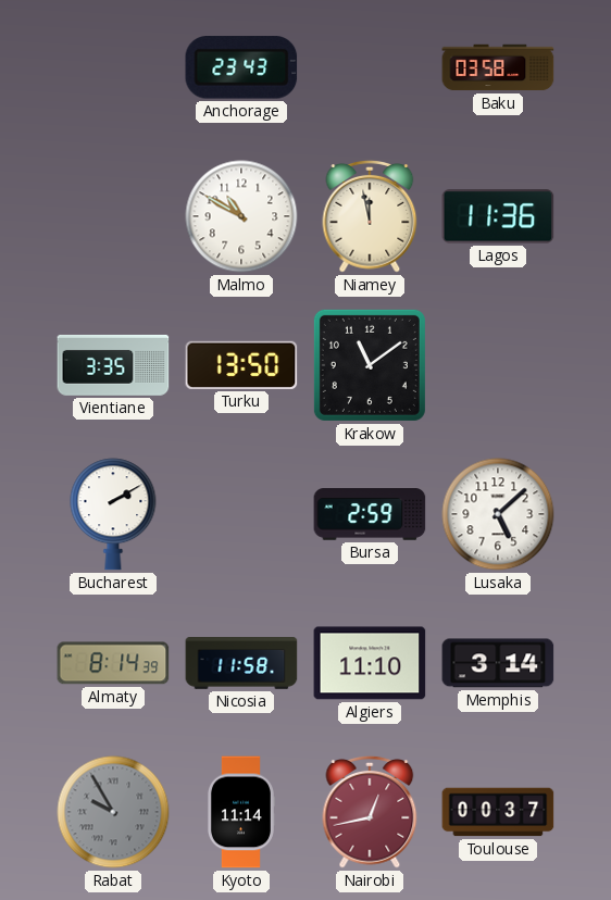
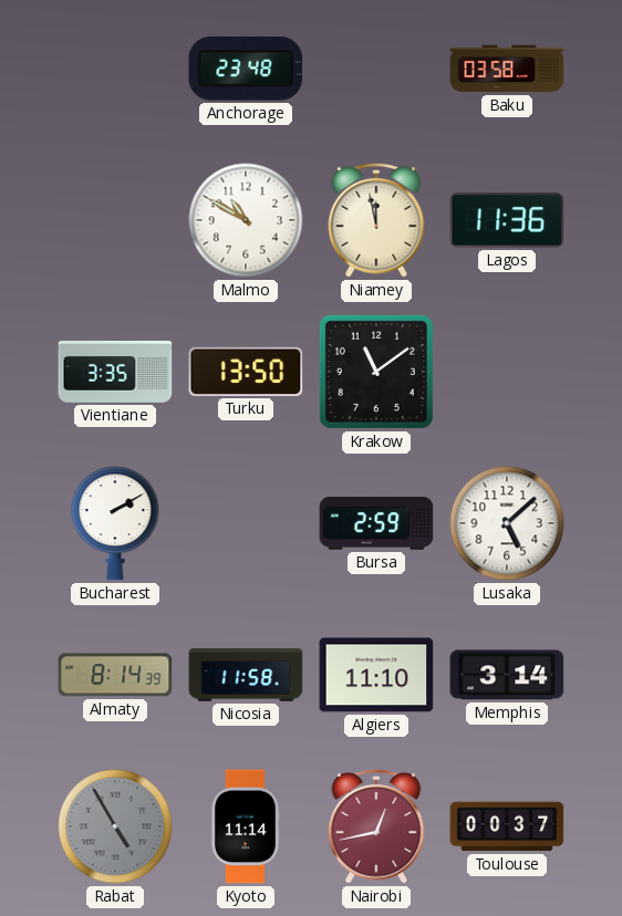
Anchorage: 23:43 -> 23:48
Rabat: 9:55 -> 4:55
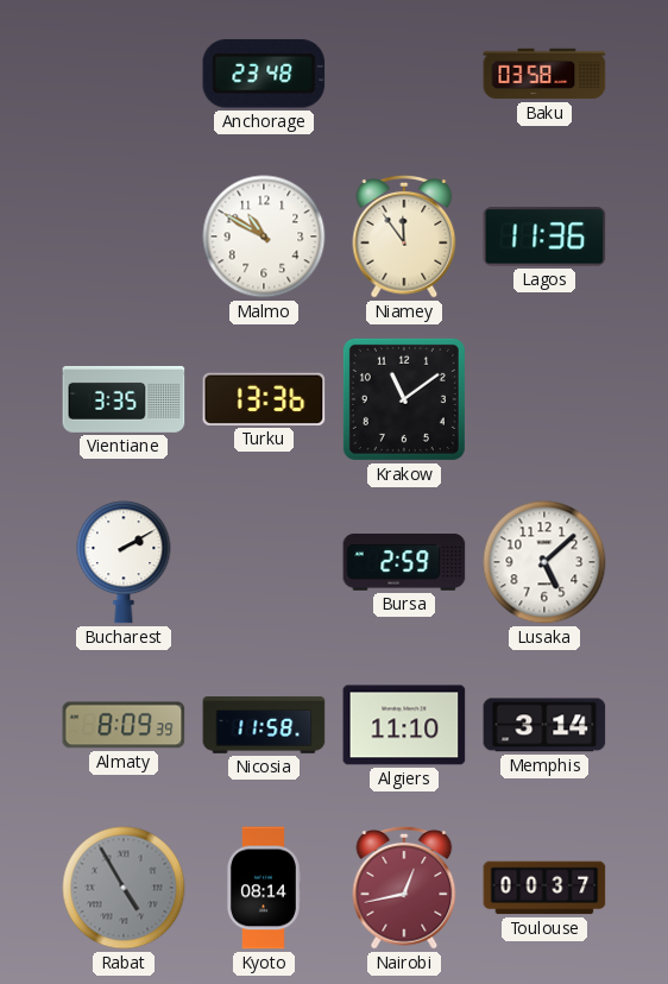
Niamey: 11:58 -> 11:54
Turku: 13:50 -> 13:36
Almaty: 8:14 -> 8:09
Kyoto: 11:14 -> 08:14
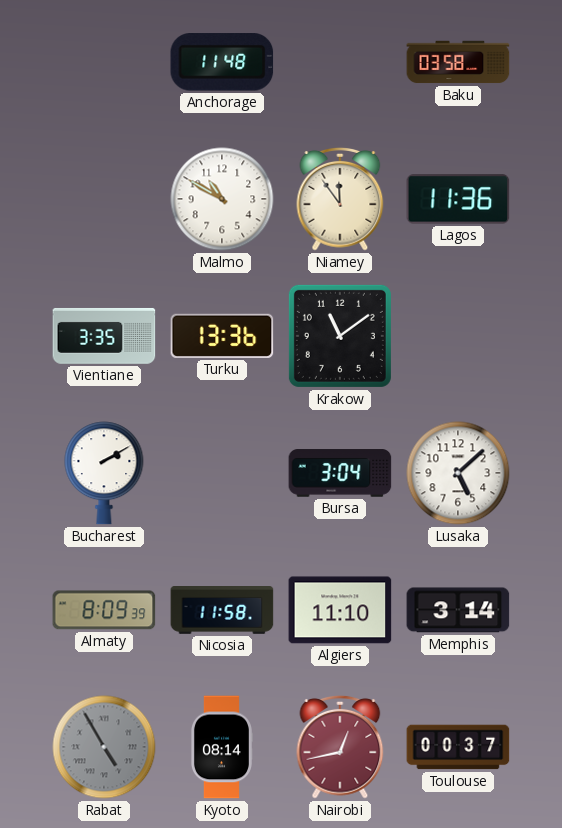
Anchorage: 23:48 -> 11:48
Bursa: 2:59 -> 3:04
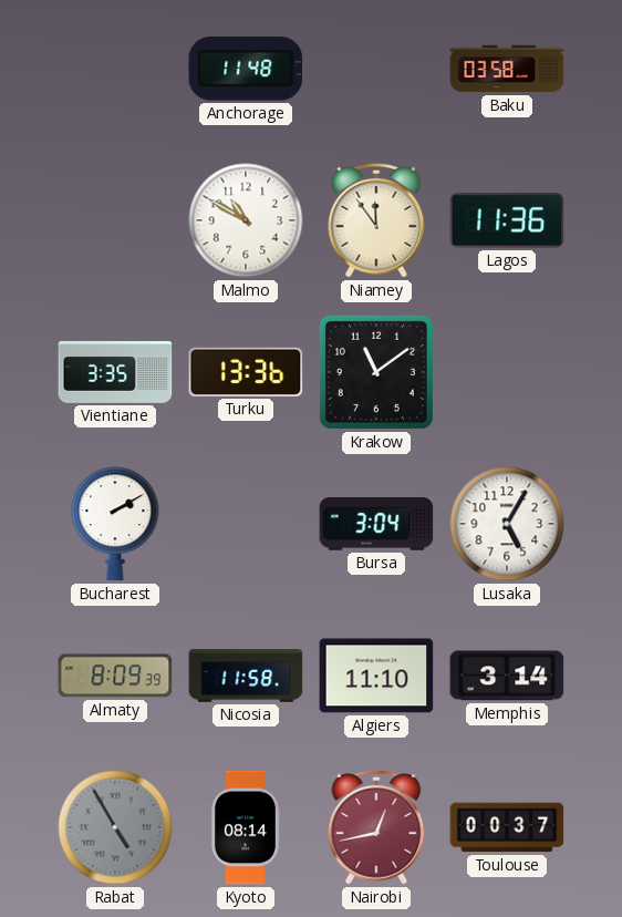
Lusaka: 5:08 -> 5:05
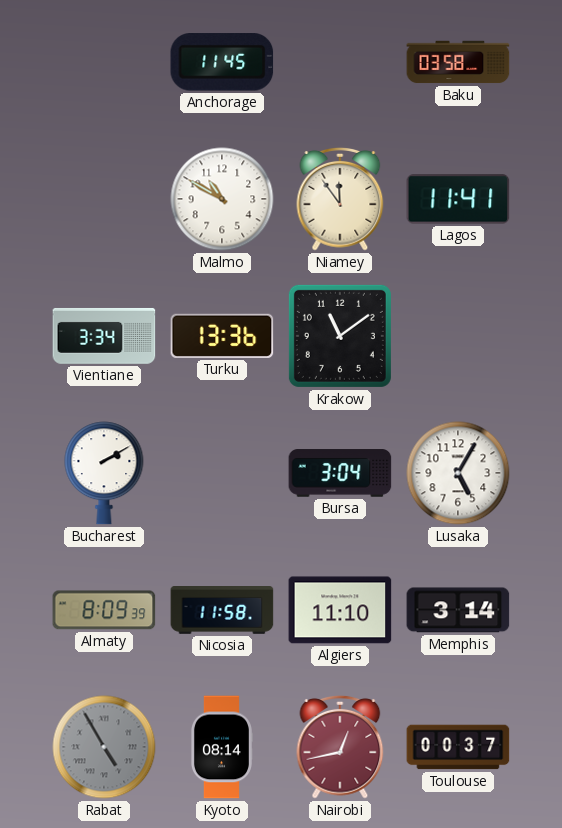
Anchorage: 11:48 -> 11:45
Lagos: 11:36 -> 11:41
Vientiane: 3:35 -> 3:34
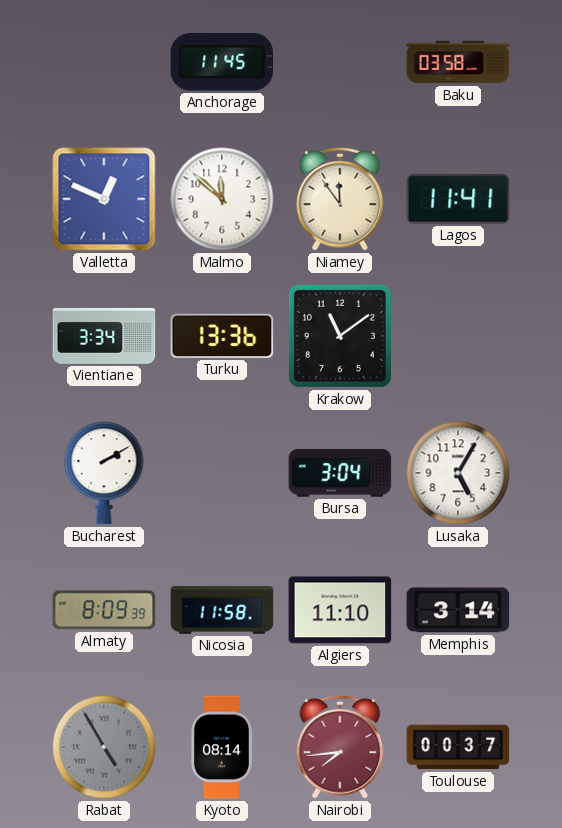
Valletta: none -> 12:49
Malmo: 10:50 -> 11:52
Nairobi: 12:43 -> 7:44
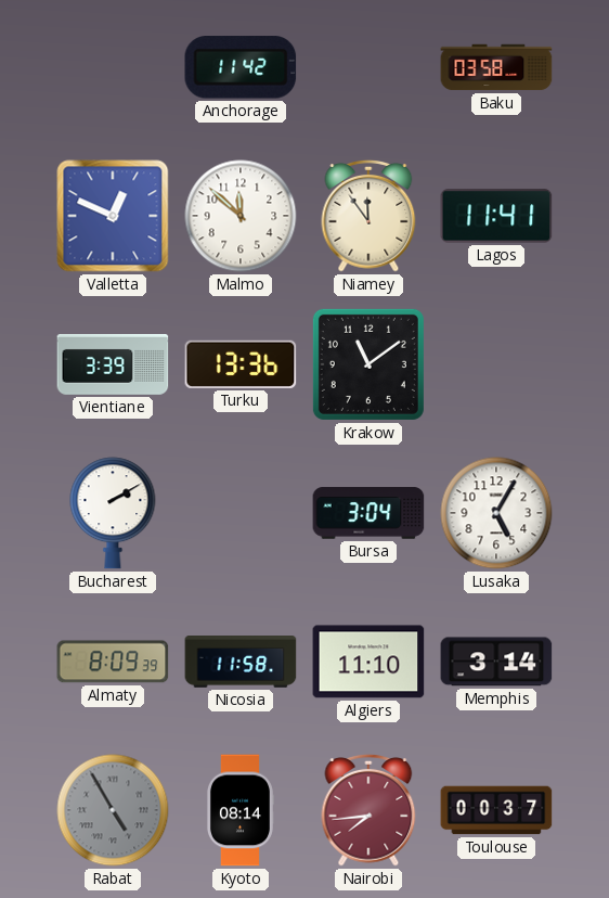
Anchorage: 11:45 -> 11:42
Vientiane: 3:34 -> 3:39
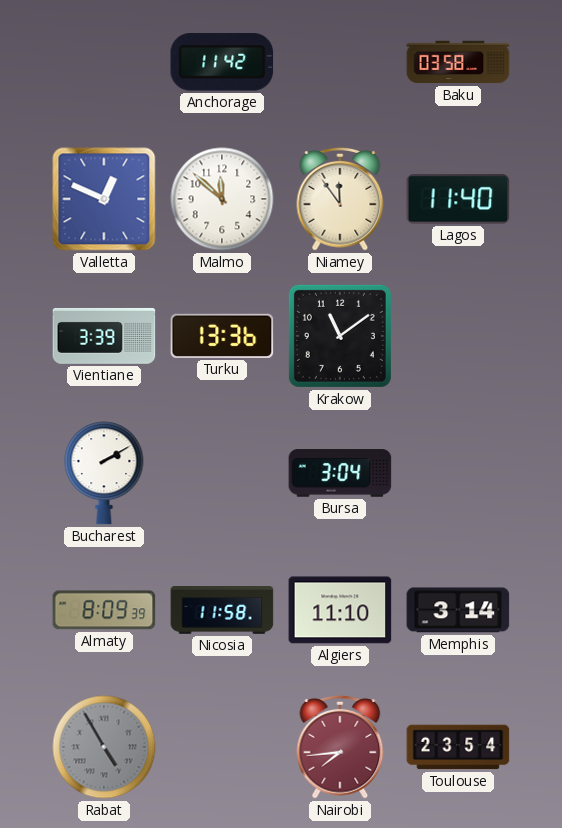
Lagos: 11:41 -> 11:40
Lusaka: 5:05 -> none
Kyoto: 08:14 -> none
Toulouse: 00:37 -> 23:54
